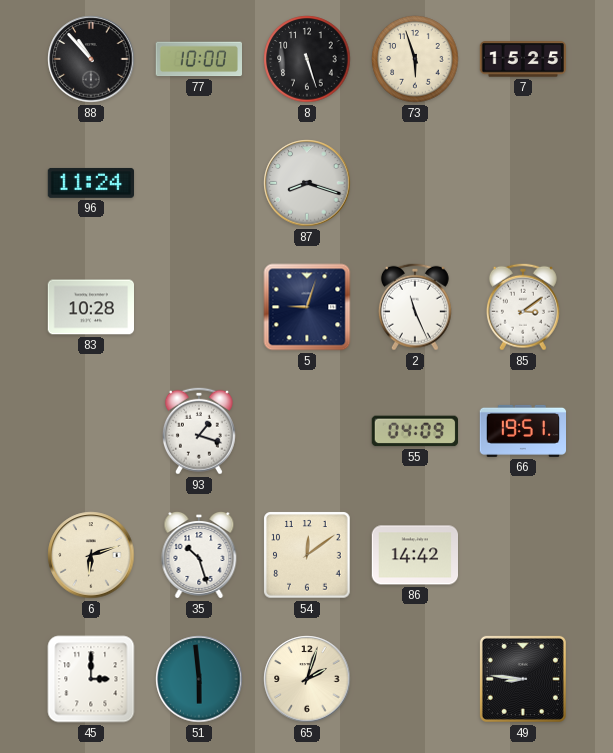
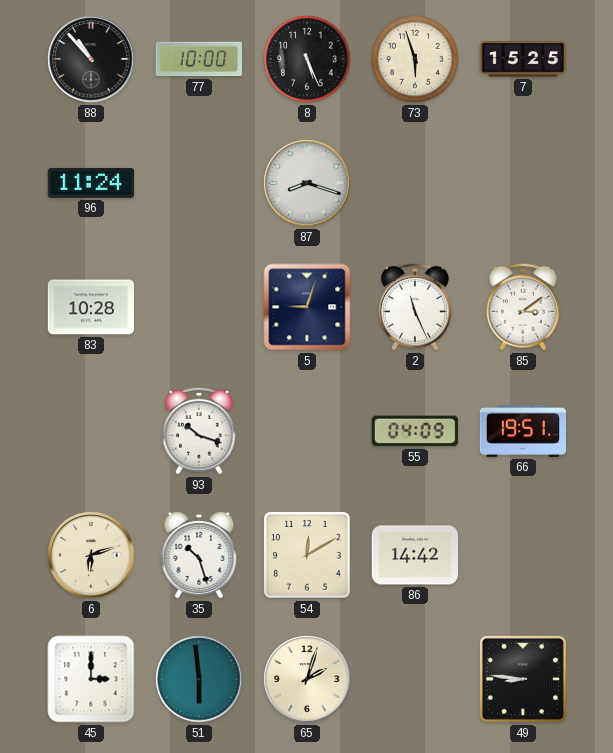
8: 5:27 -> 5:26
93: 1:18 -> 10:18
54: 12:09 -> 12:10
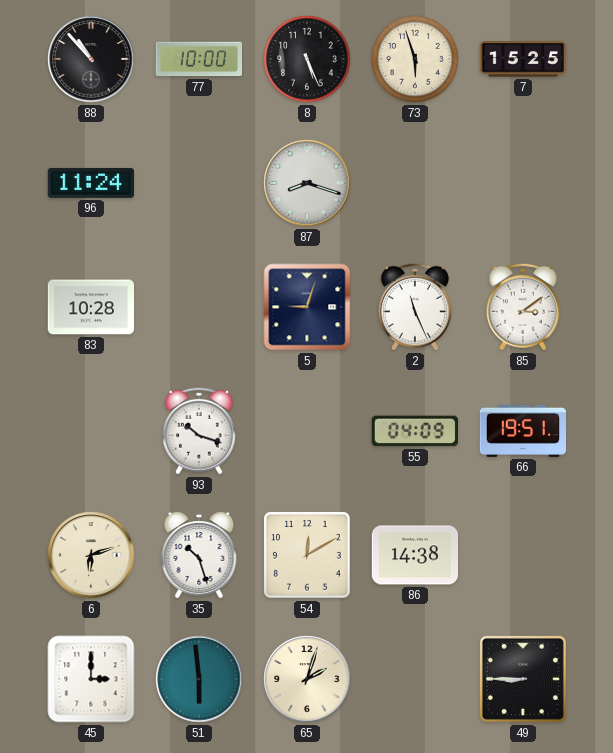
86: 14:42 -> 14:38
49: 8:46 -> 8:45
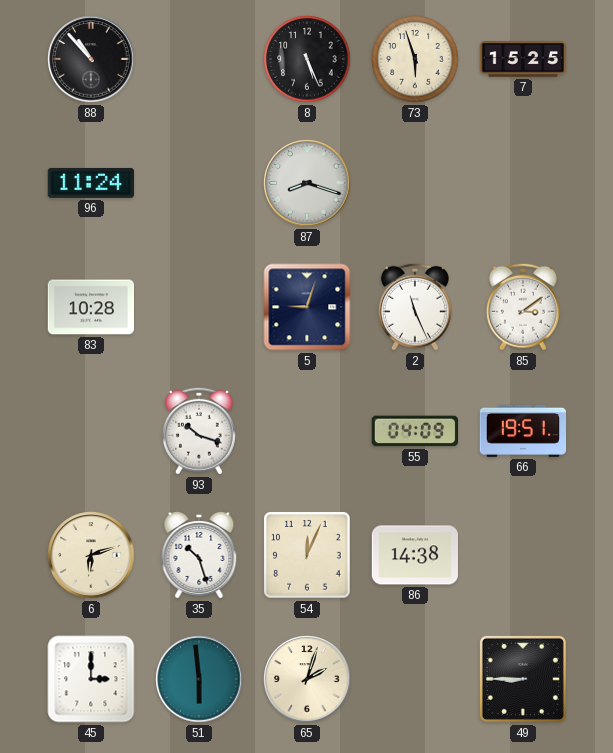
77: 10:00 -> none
54: 12:10 -> 12:04
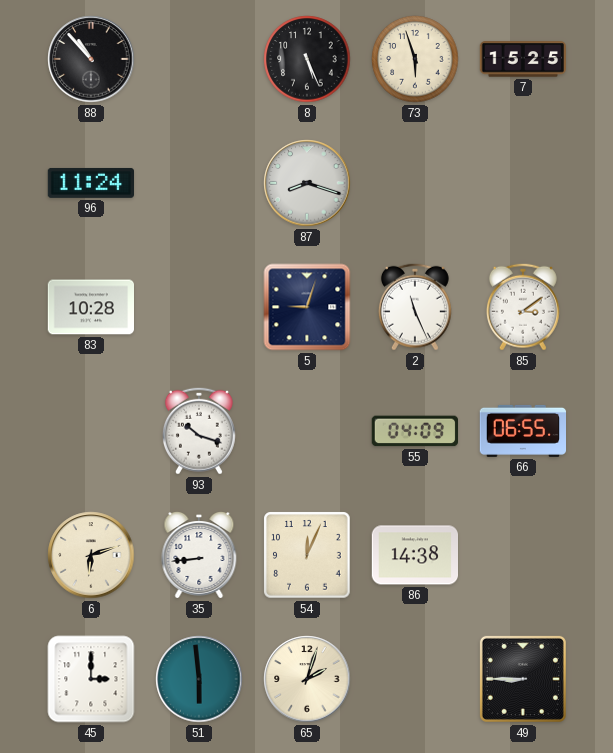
66: 19:51 -> 06:55
35: 10:27 -> 8:44
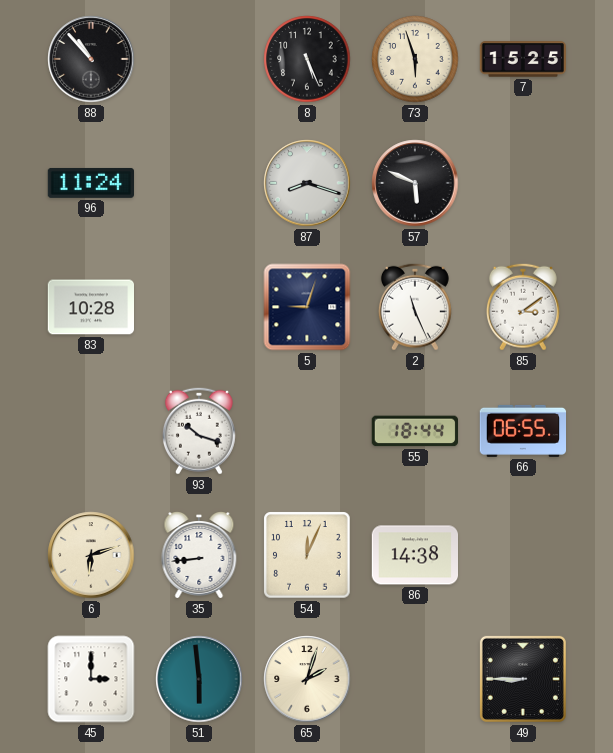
57: none -> 5:49
55: 04:09 -> 18:44
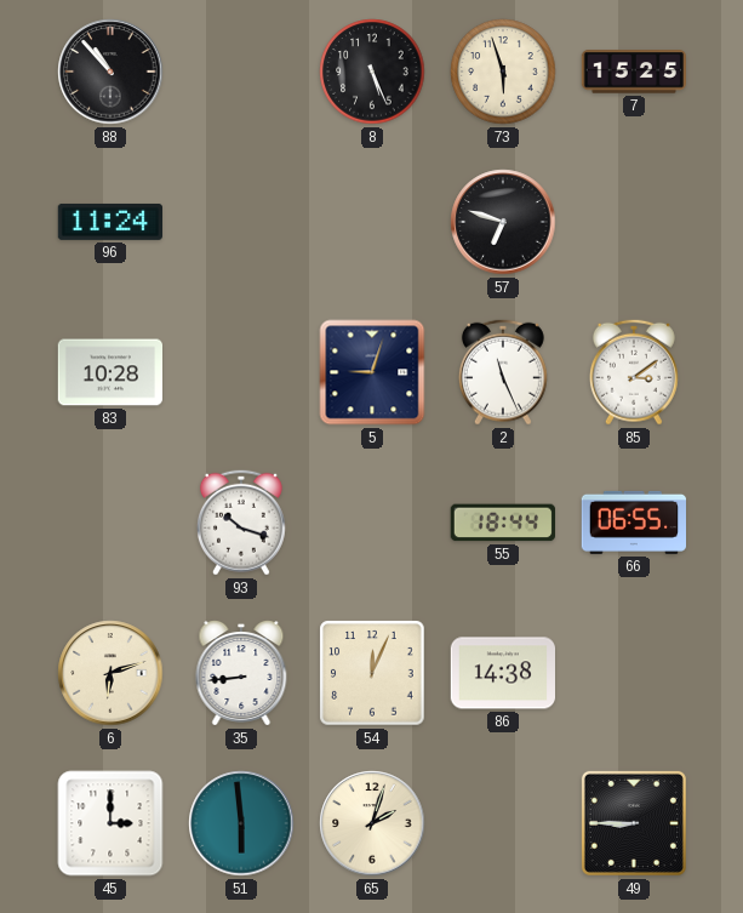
87: 8:18 -> none
57: 5:49 -> 6:48
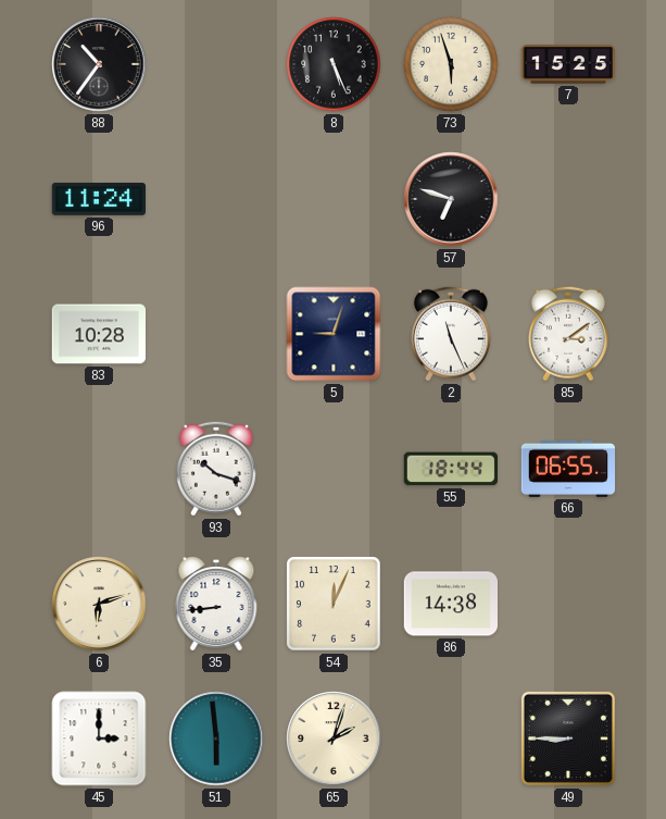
88: 10:53 -> 10:36
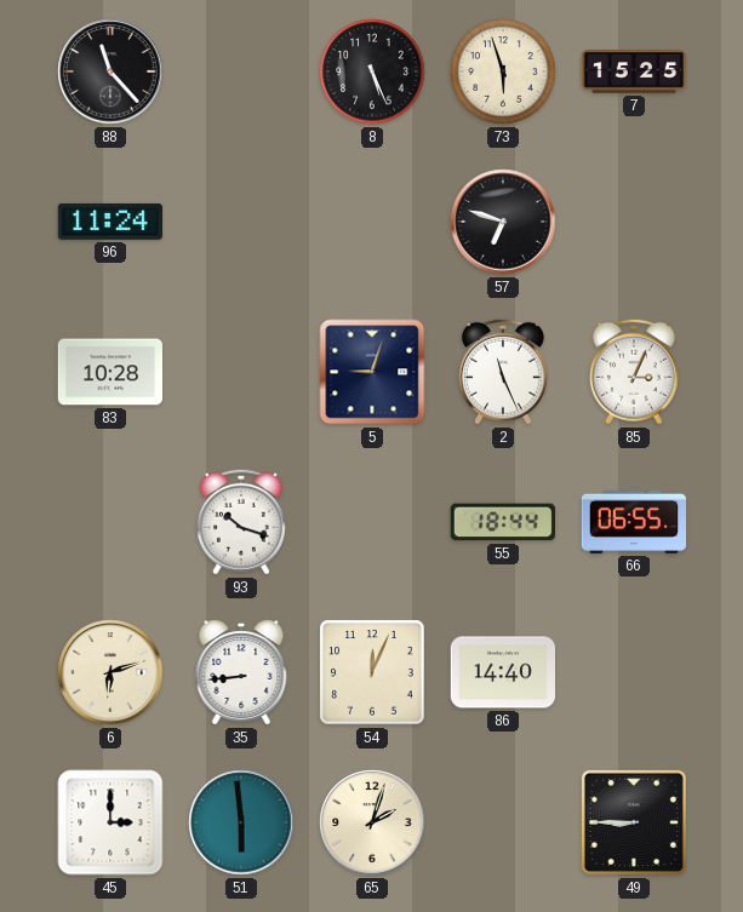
88: 10:36 -> 11:23
85: 3:09 -> 3:04
86: 14:38 -> 14:40
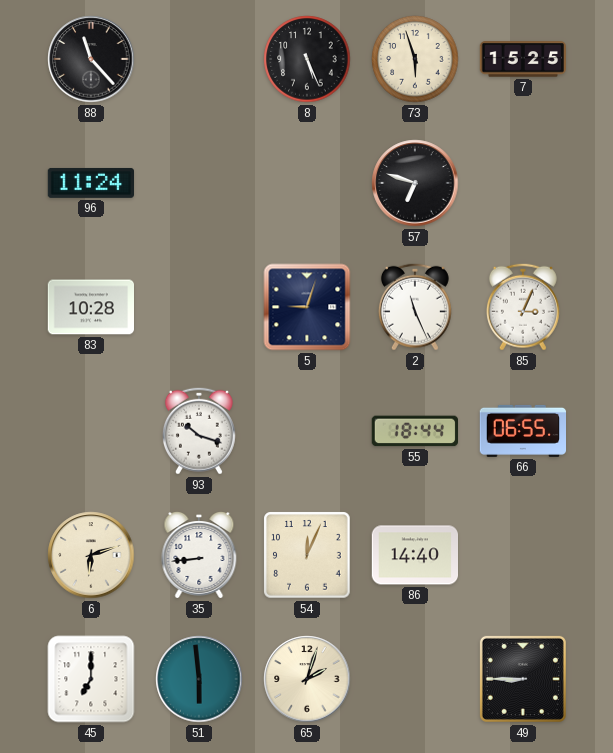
45: 3:00 -> 7:00
